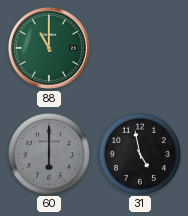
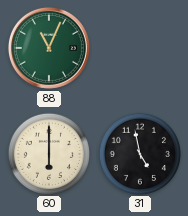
88: 11:00 -> 11:04
60 dial: grey -> cream
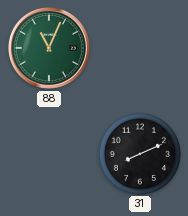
60: 6:00 -> none
31: 4:58 -> 8:11
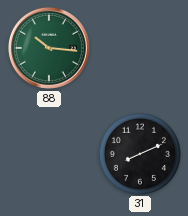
88: 11:04 -> 10:16
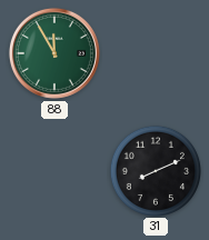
88: 10:16 -> 11:55
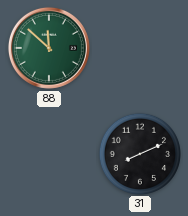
88: 11:55 -> 11:52
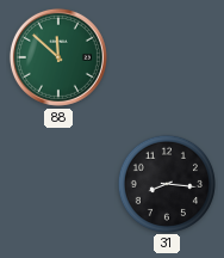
31: 8:11 -> 8:16
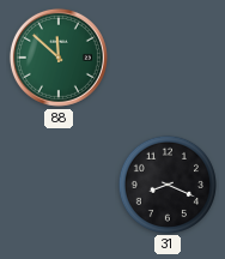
31: 8:16 -> 8:19
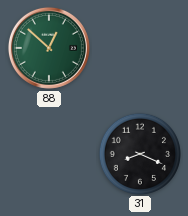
88: 11:52 -> 12:52
